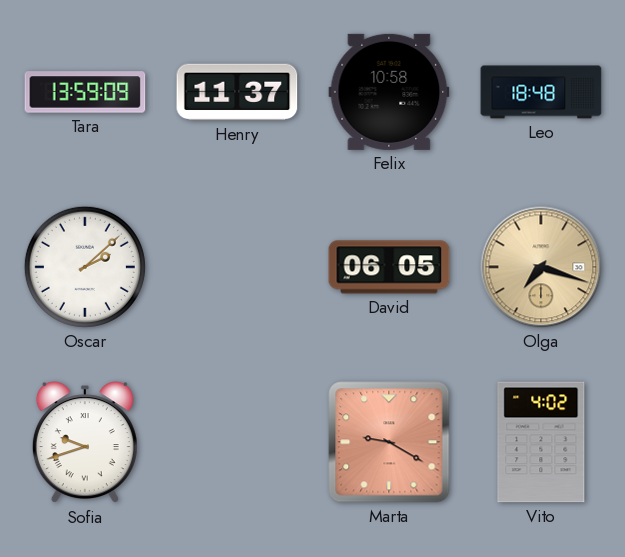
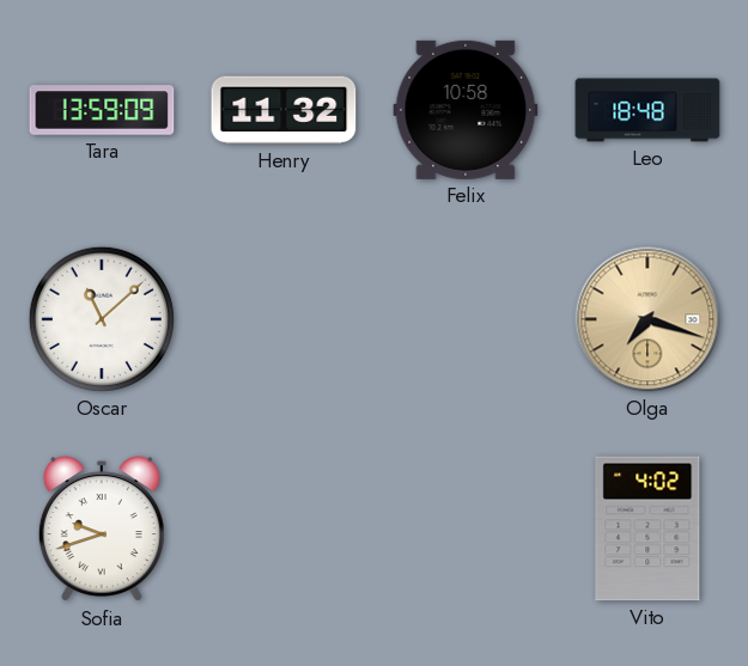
Henry: 11:37 -> 11:32
Oscar: 2:08 -> 11:08
David: 06:05 -> none
Marta: 9:20 -> none
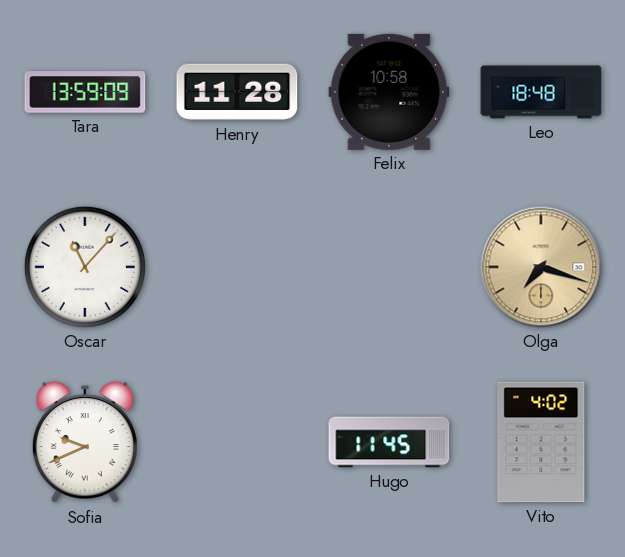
Henry: 11:32 -> 11:28
Oscar: 11:08 -> 11:07
Sofia: 9:42 -> 9:41
Hugo: none -> 11:45
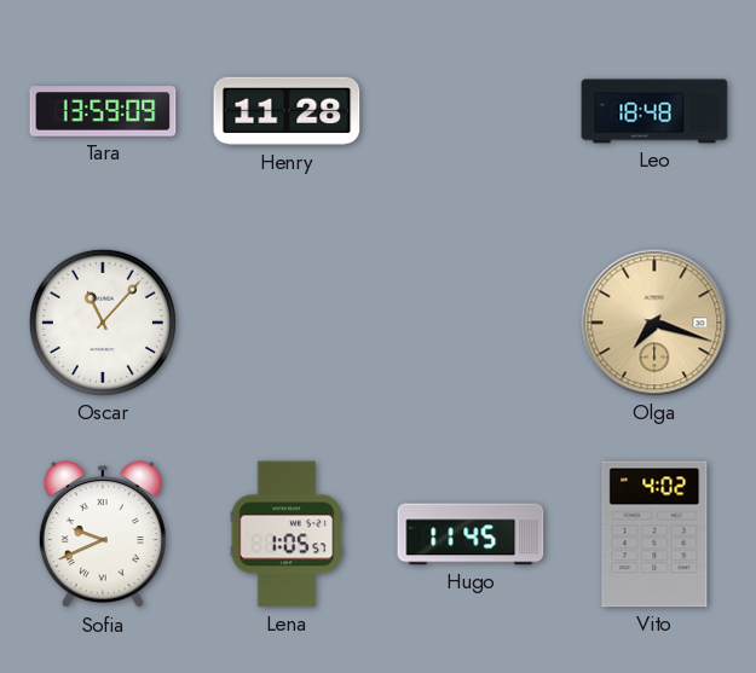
Felix: 10:58 -> none
Lena: none -> 1:05
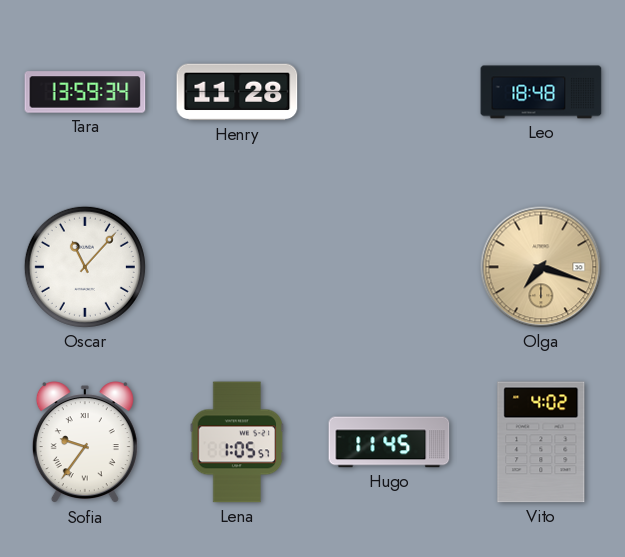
Tara: 13:59:09 -> 13:59:34
Sofia: 9:41 -> 9:36
